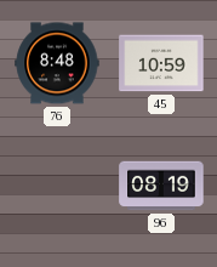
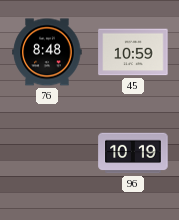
96: 08:19 -> 10:19
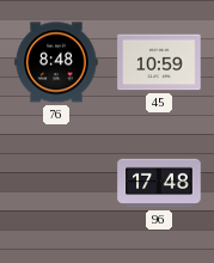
96: 10:19 -> 17:48
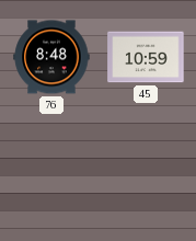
96: 17:48 -> none
